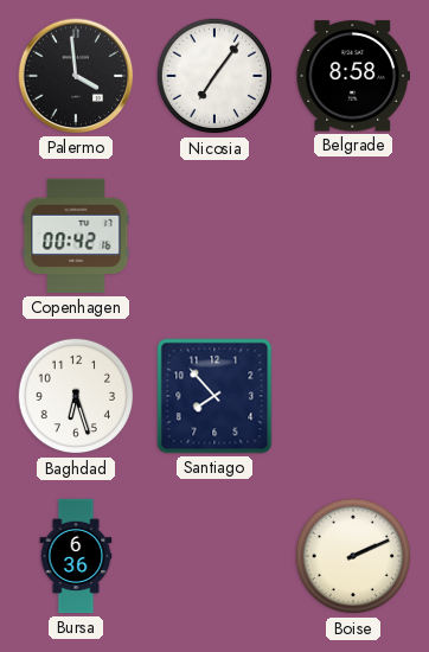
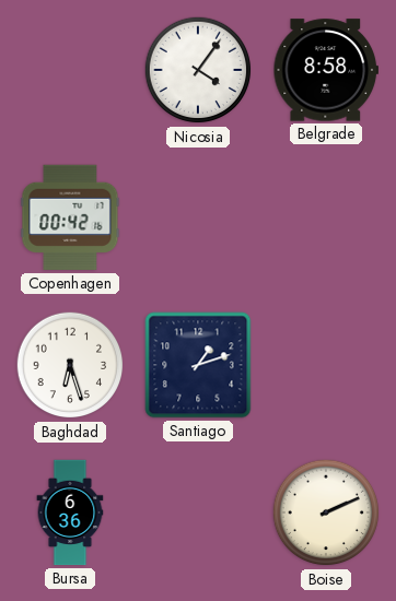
Palermo: 3:59 -> none
Nicosia: 7:06 -> 4:06
Santiago: 7:53 -> 1:12
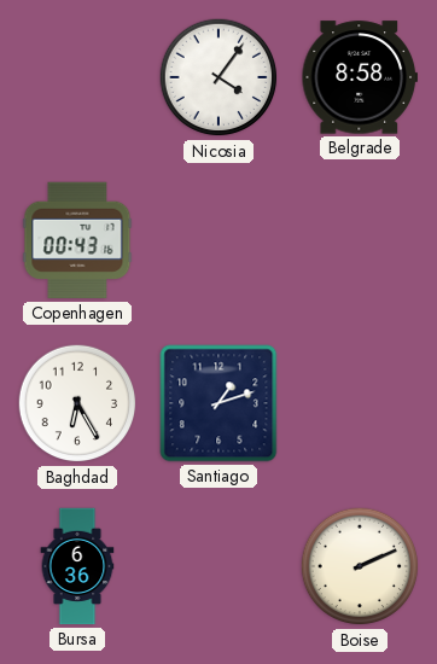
Copenhagen: 00:42 -> 00:43
Baghdad: 6:27 -> 6:25
